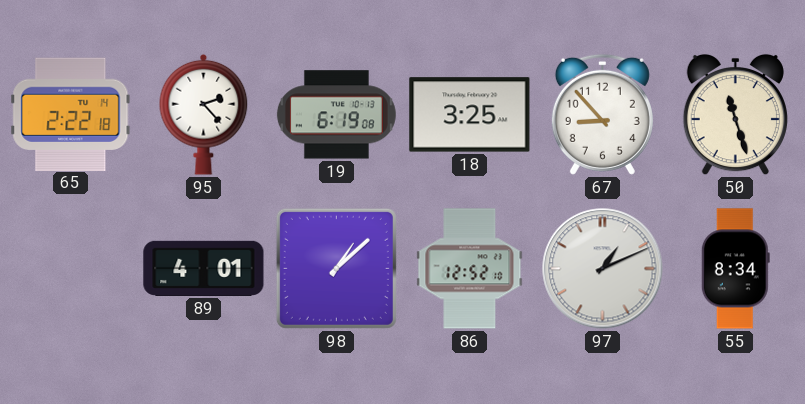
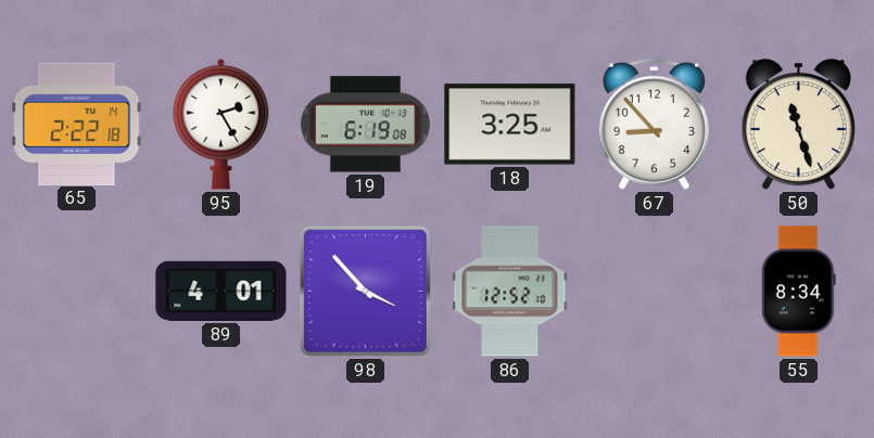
95: 2:23 -> 2:25
98: 1:08 -> 3:53
97: 1:11 -> none
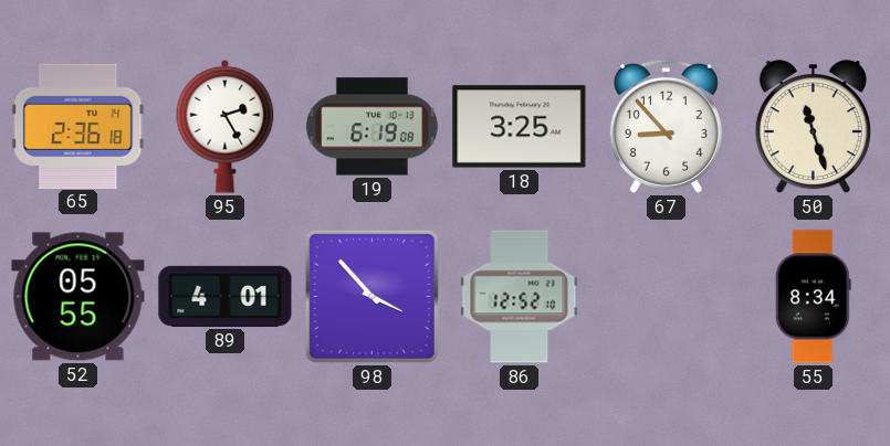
65: 2:22 -> 2:36
52: none -> 05:55
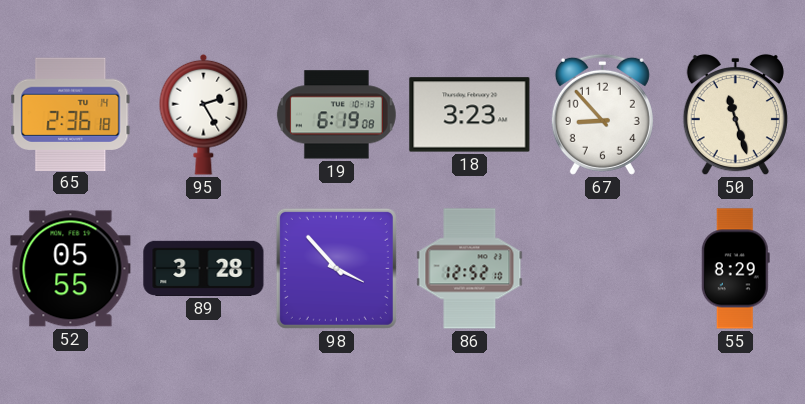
18: 3:25 -> 3:23
89: 4:01 -> 3:28
55: 8:34 -> 8:29
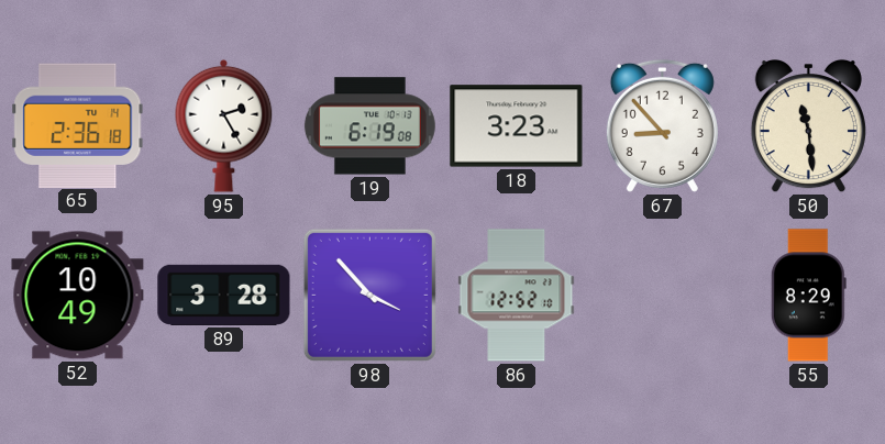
50: 11:27 -> 11:29
52: 05:55 -> 10:49
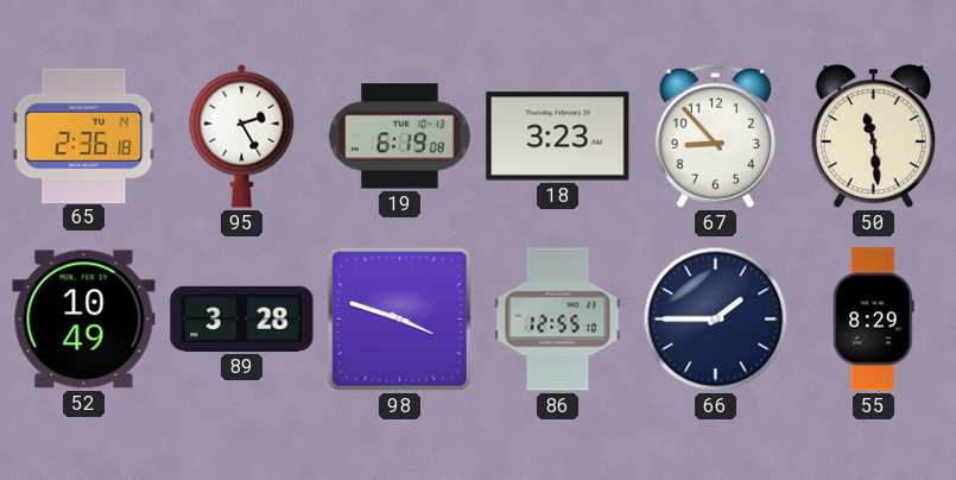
98: 3:53 -> 3:48
86: 12:52 -> 12:55
66: none -> 1:45
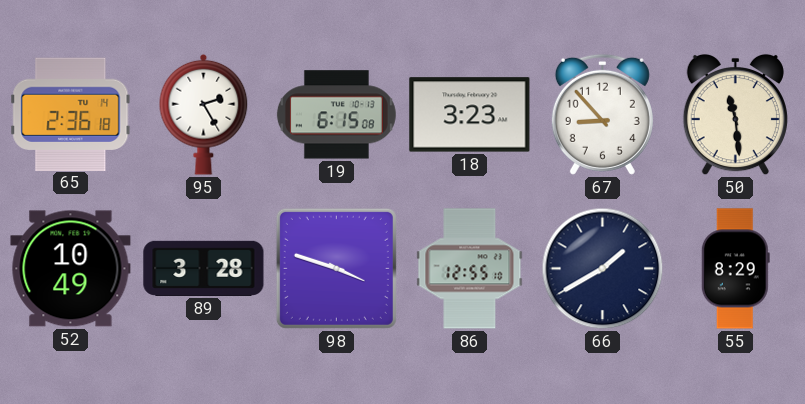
19: 6:19 -> 6:15
66: 1:45 -> 1:40
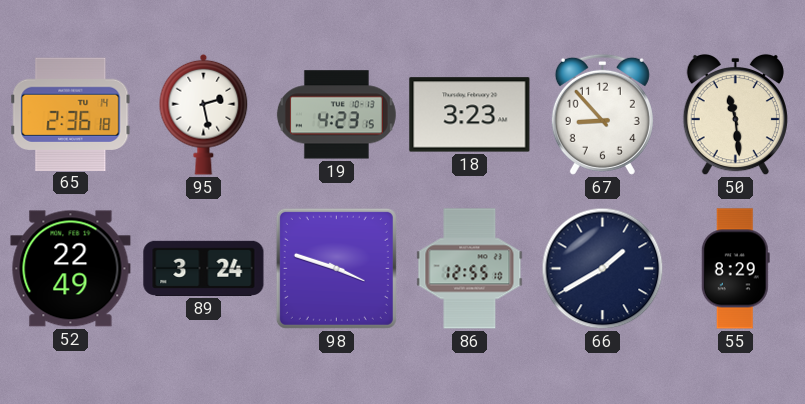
95: 2:25 -> 2:28
19: 6:15 -> 4:23
52: 10:49 -> 22:49
89: 3:28 -> 3:24
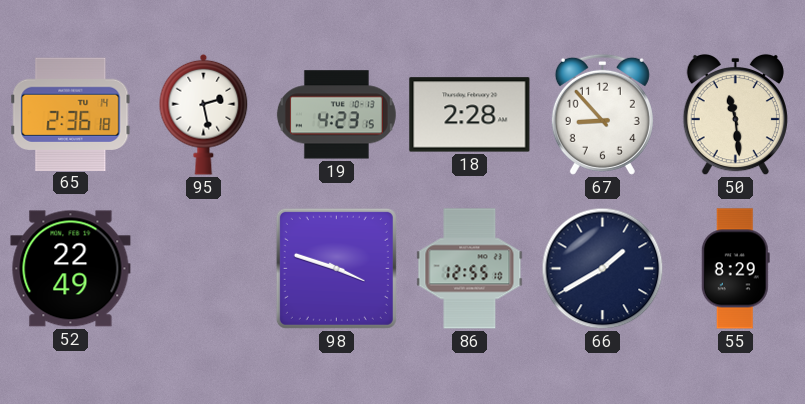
18: 3:23 -> 2:28
89: 3:24 -> none
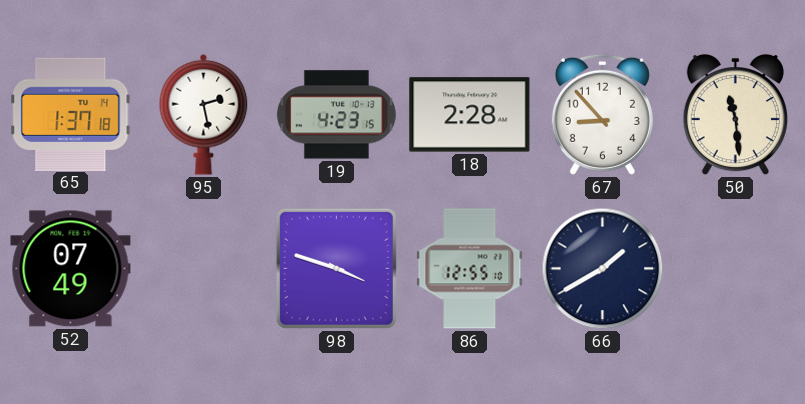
65: 2:36 -> 1:37
52: 22:49 -> 07:49
55: 8:29 -> none
